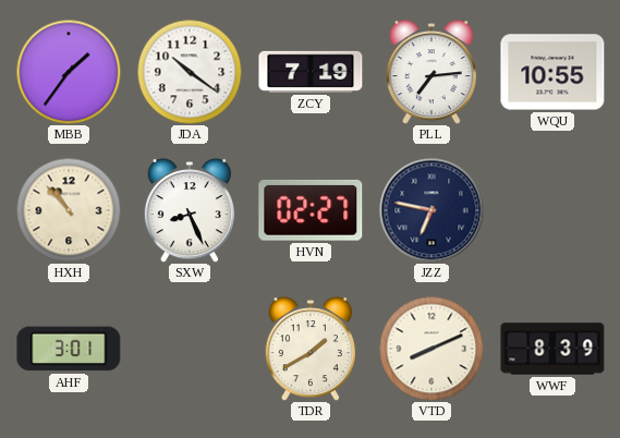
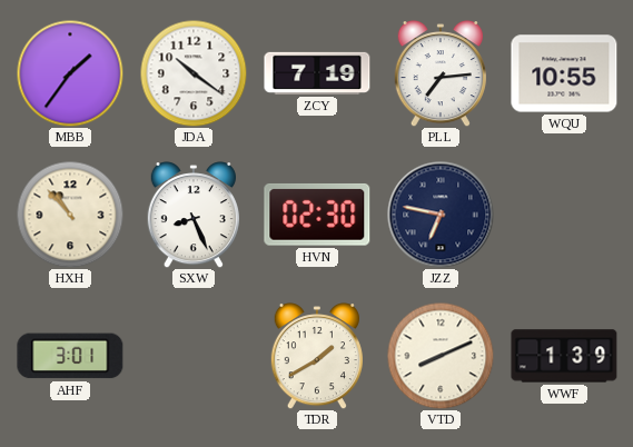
HVN: 02:27 -> 02:30
WWF: 8:39 -> 1:39
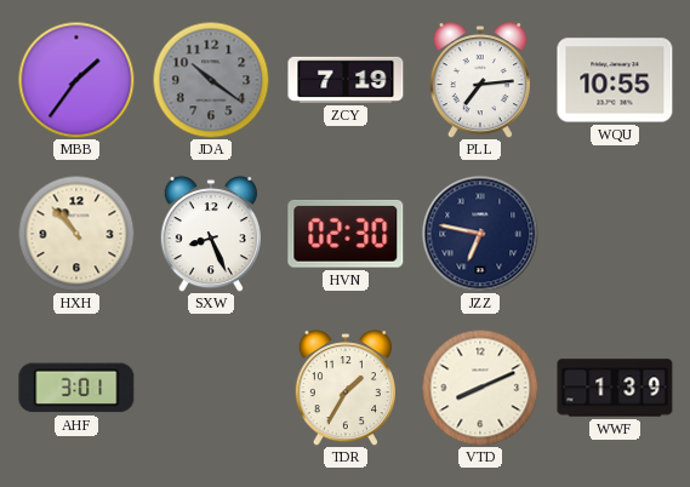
JDA dial: white -> grey
TDR: 1:40 -> 1:35
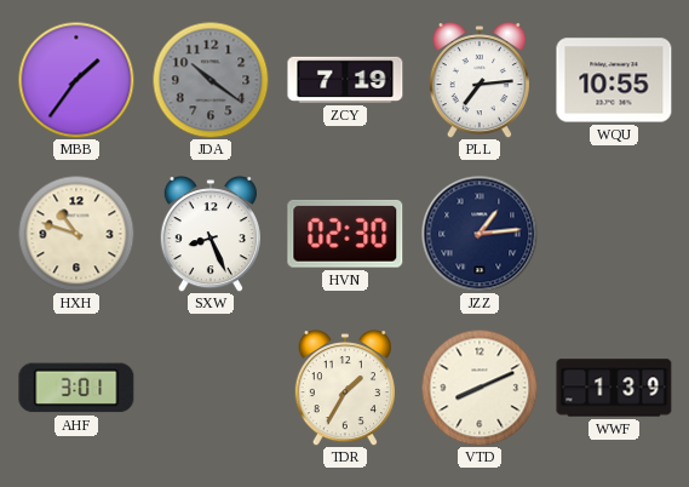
HXH: 10:53 -> 10:48
JZZ: 6:47 -> 1:14
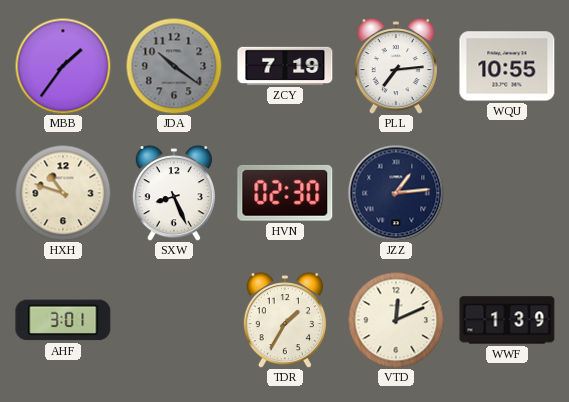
VTD: 8:11 -> 12:11
